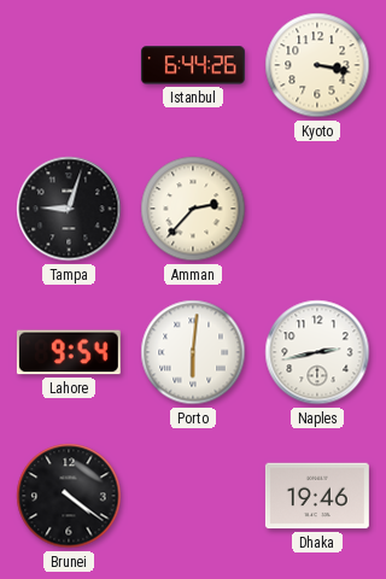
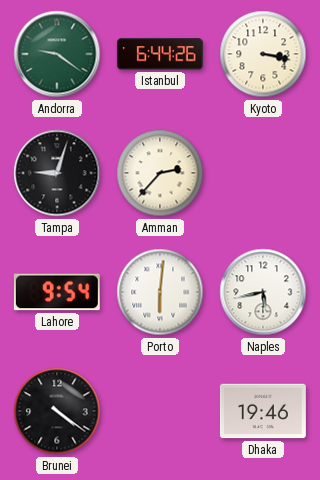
Andorra: none -> 9:21
Naples: 2:43 -> 5:43
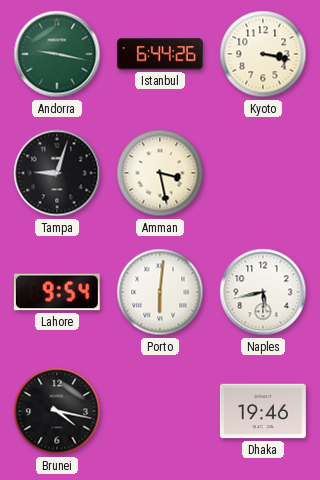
Andorra: 9:21 -> 9:17
Amman: 2:37 -> 3:28
Brunei: 4:21 -> 4:17
